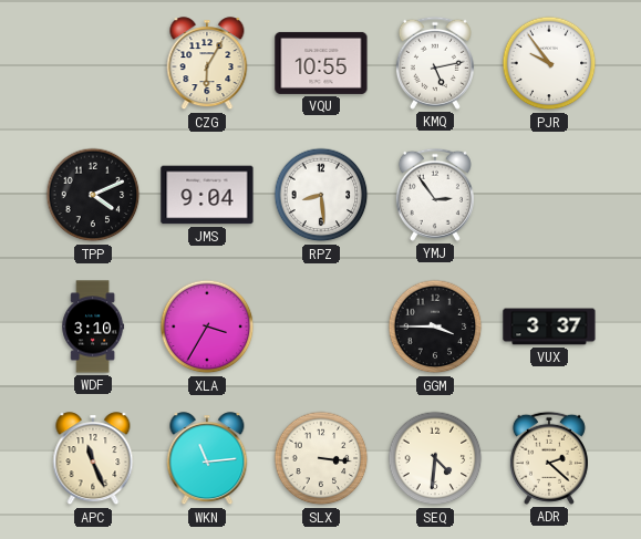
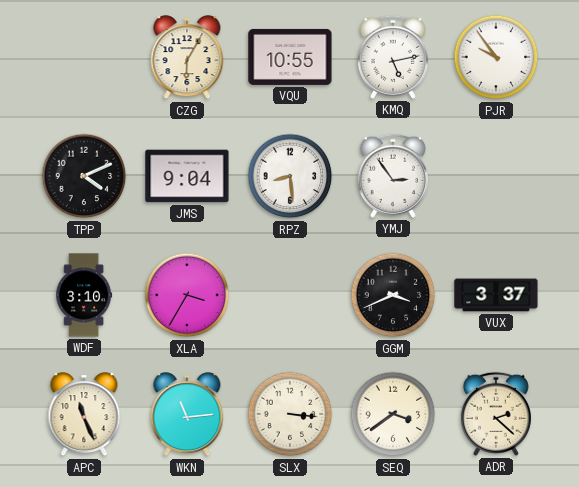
GGM: 3:45 -> 3:41
SEQ: 4:31 -> 3:39
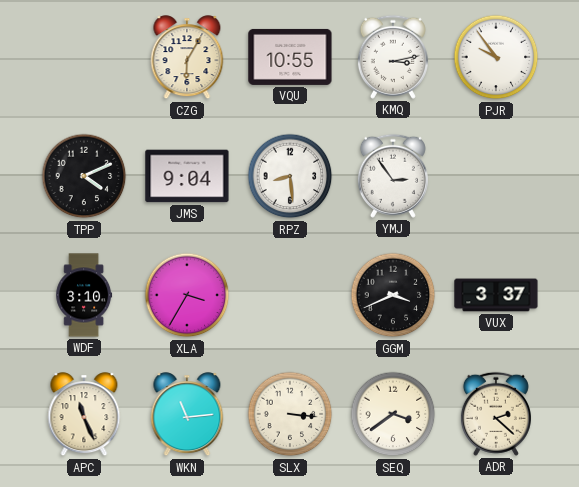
KMQ: 5:13 -> 3:13
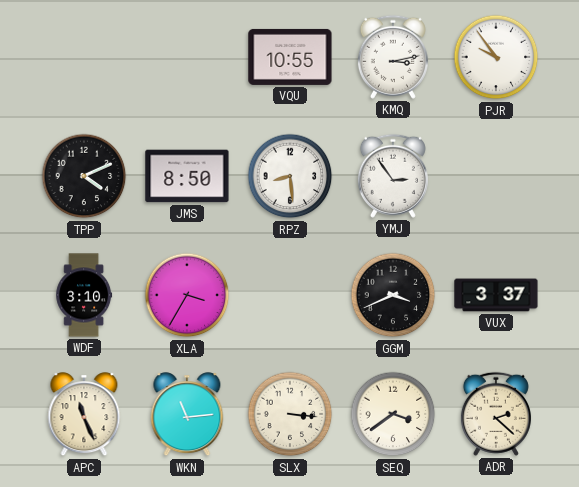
CZG: 6:05 -> none
JMS: 9:04 -> 8:50
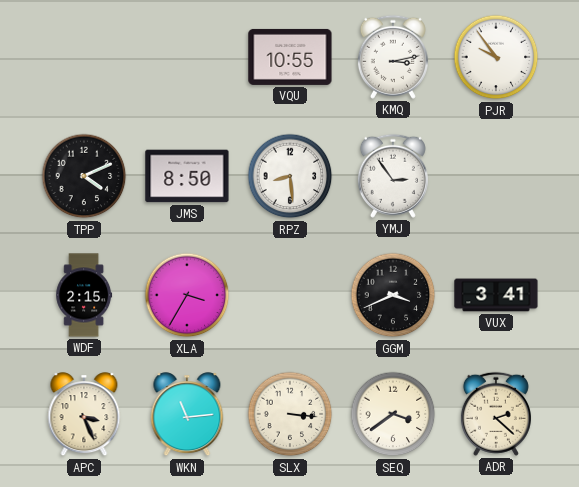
WDF: 3:10 -> 2:15
VUX: 3:37 -> 3:41
APC: 11:26 -> 3:26
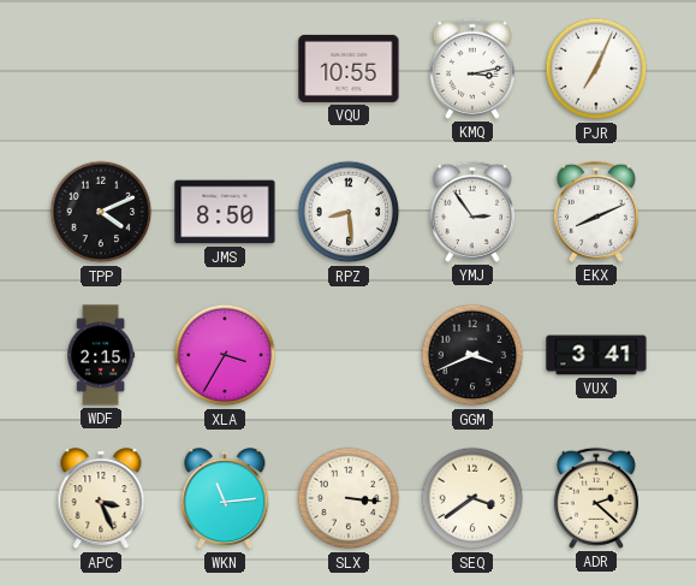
PJR: 9:54 -> 7:04
EKX: none -> 8:11
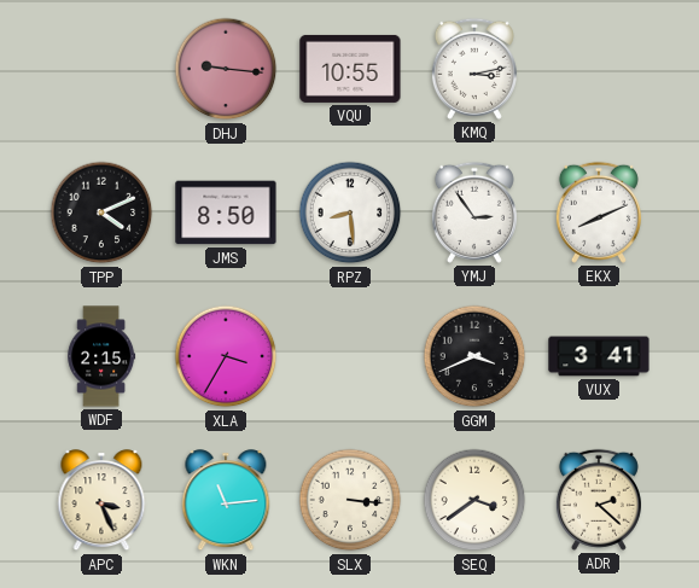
DHJ: none -> 9:16
PJR: 7:04 -> none
